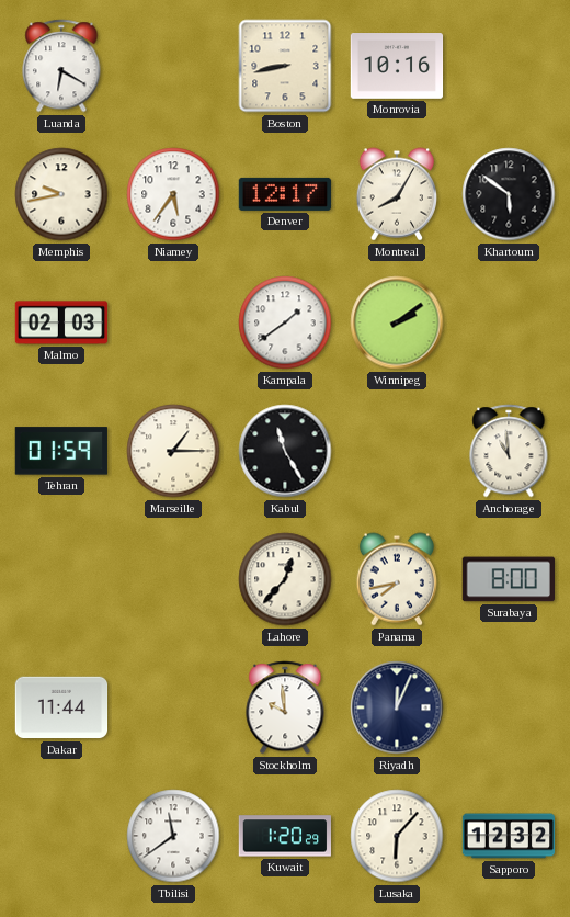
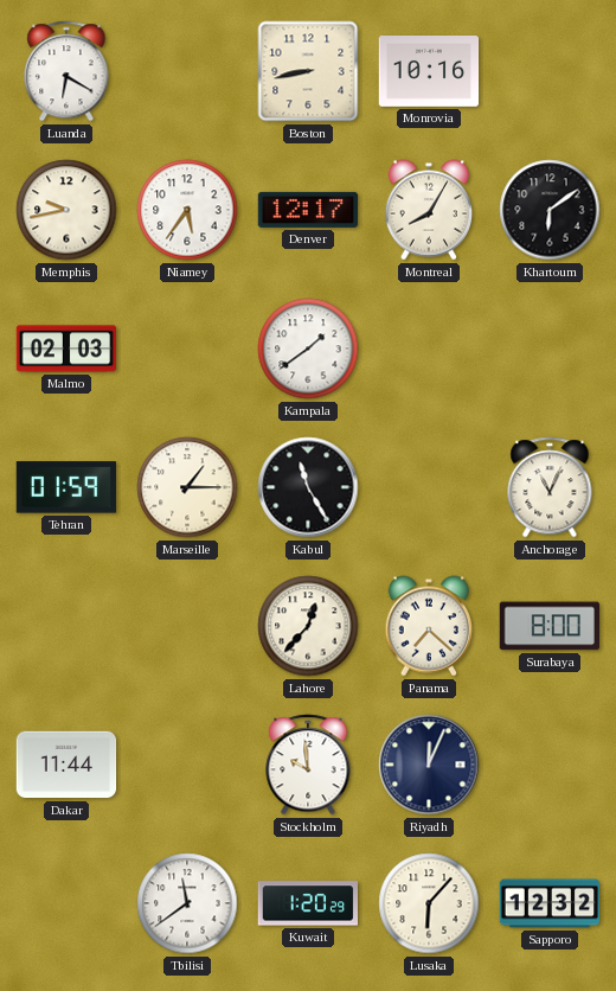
Khartoum: 5:51 -> 6:09
Winnipeg: 2:09 -> none
Anchorage: 10:59 -> 11:04
Panama: 7:43 -> 7:22
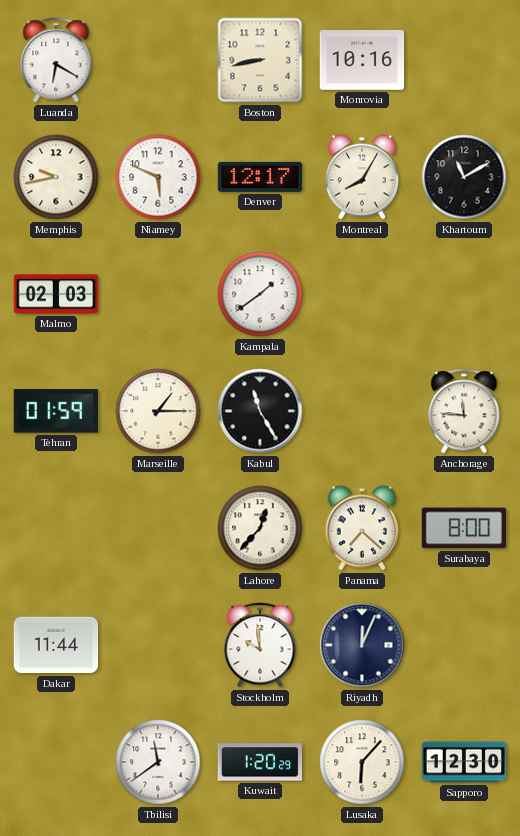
Niamey: 5:36 -> 5:49
Khartoum: 6:09 -> 11:10
Anchorage: 11:04 -> 11:46
Sapporo: 12:32 -> 12:30
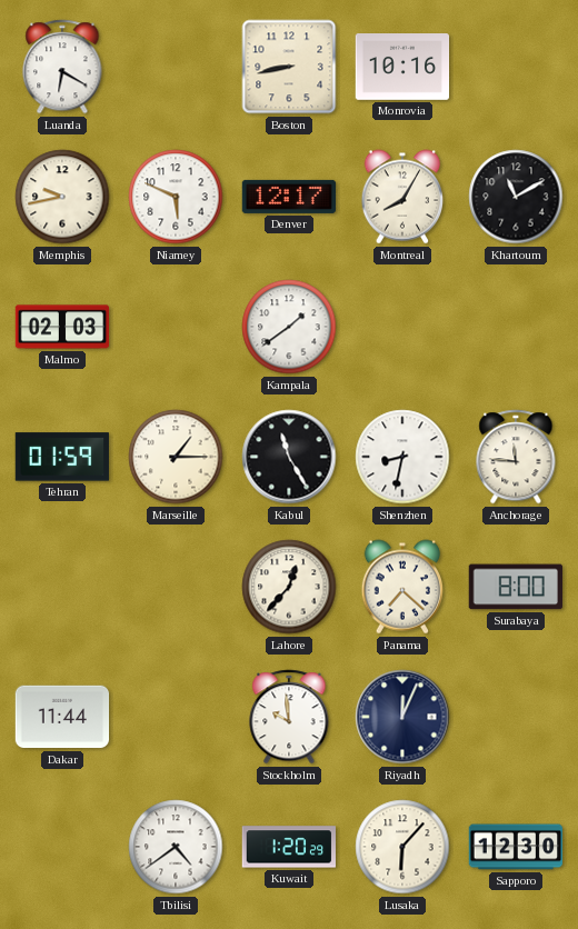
Shenzhen: none -> 8:32
Tbilisi: 11:39 -> 4:39
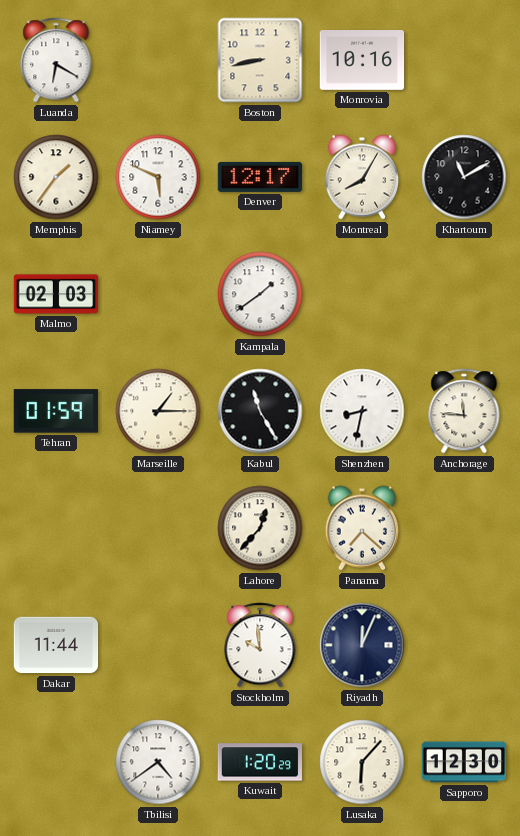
Memphis: 9:43 -> 1:36
Surabaya: 8:00 -> none
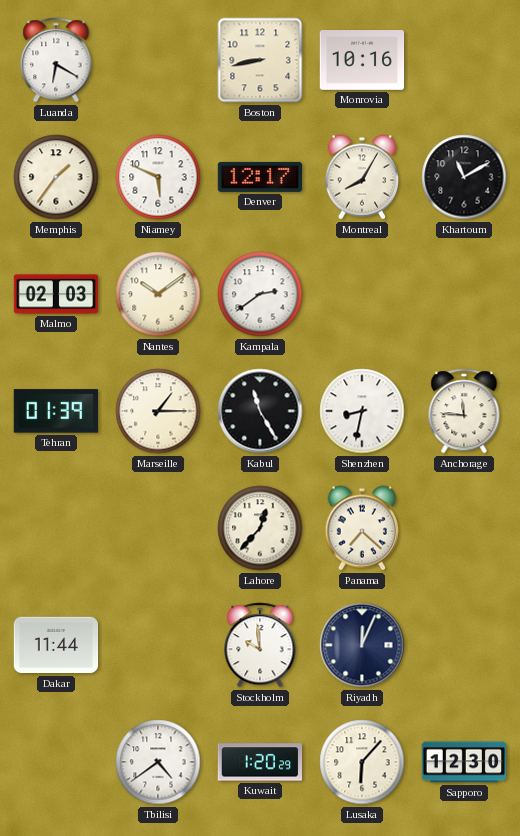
Nantes: none -> 10:09
Kampala: 1:39 -> 2:39
Tehran: 01:59 -> 01:39
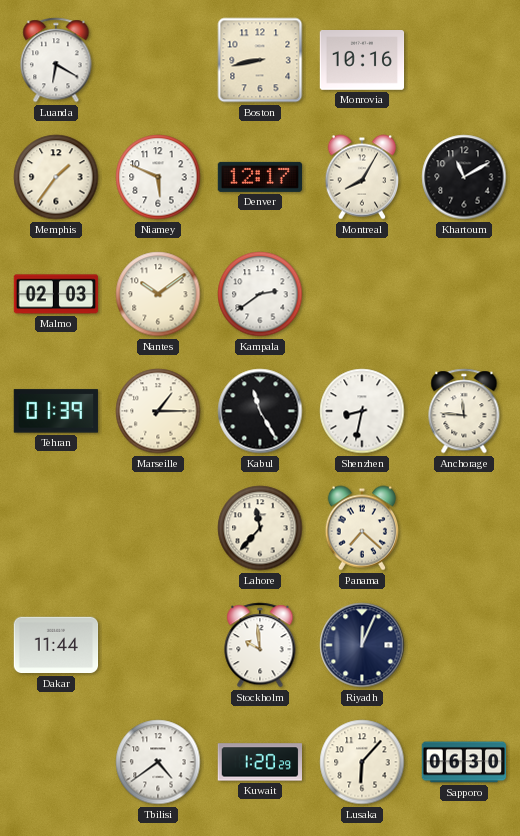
Lahore: 12:37 -> 11:37
Sapporo: 12:30 -> 06:30
